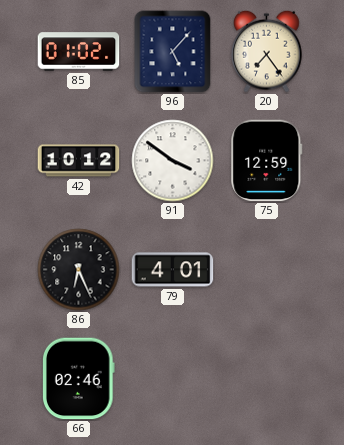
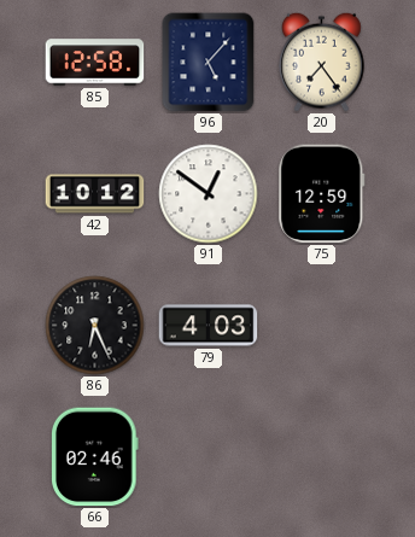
85: 01:02 -> 12:58
91: 3:51 -> 12:51
79: 4:01 -> 4:03
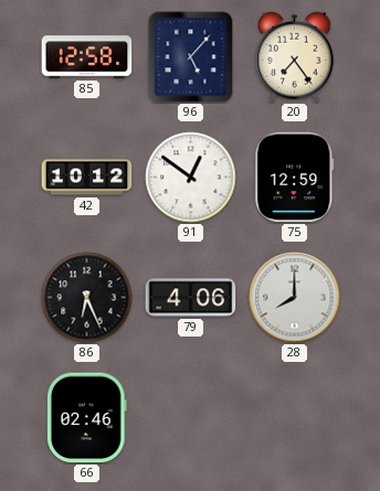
79: 4:03 -> 4:06
28: none -> 8:00
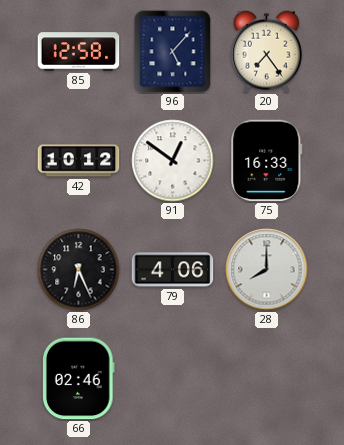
75: 12:59 -> 16:33
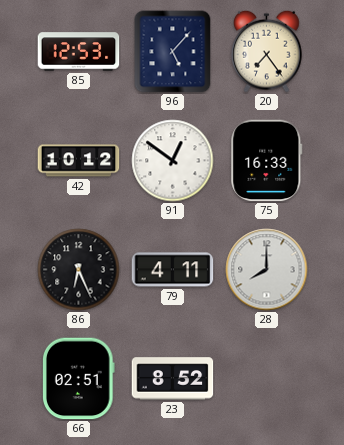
85: 12:58 -> 12:53
79: 4:06 -> 4:11
66: 02:46 -> 02:51
23: none -> 8:52
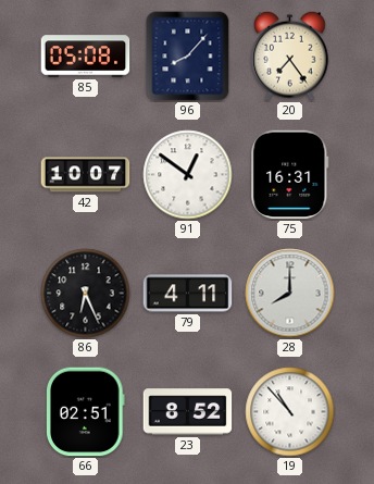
85: 12:53 -> 05:08
96: 5:07 -> 8:07
42: 10:12 -> 10:07
75: 16:33 -> 16:31
19: none -> 10:53
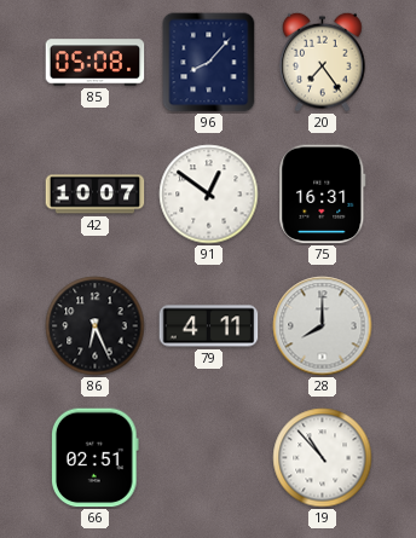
23: 8:52 -> none
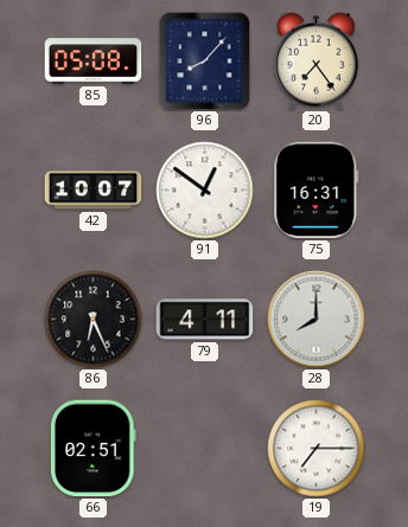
19: 10:53 -> 7:15
